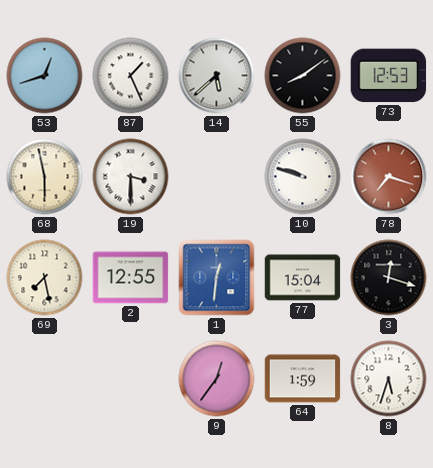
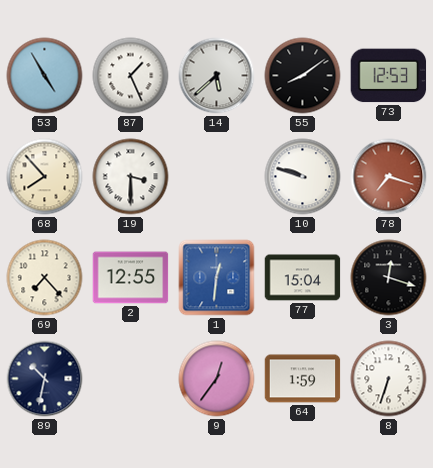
53: 12:42 -> 4:55
68: 5:58 -> 7:53
69: 7:28 -> 7:23
89: none -> 10:32
8: 5:33 -> 6:33
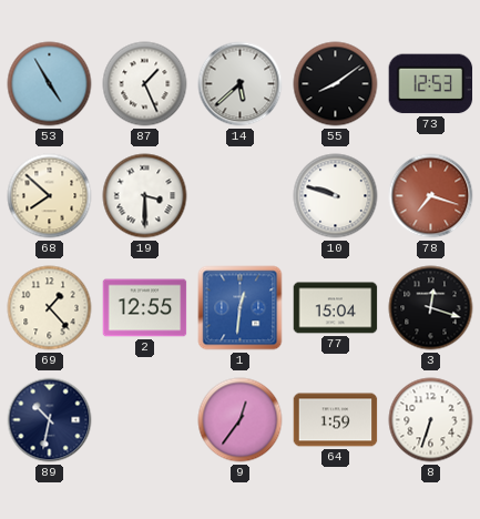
68: 7:53 -> 7:52
69: 7:23 -> 1:23
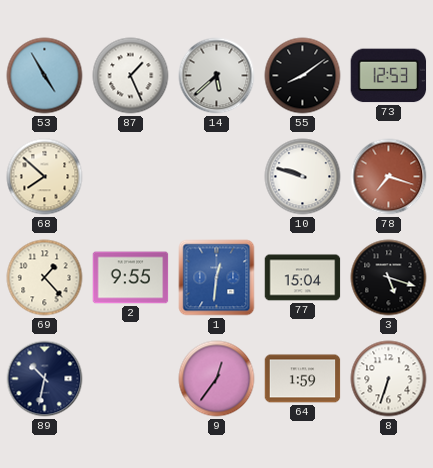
19: 3:30 -> none
2: 12:55 -> 9:55
3: 12:18 -> 5:18
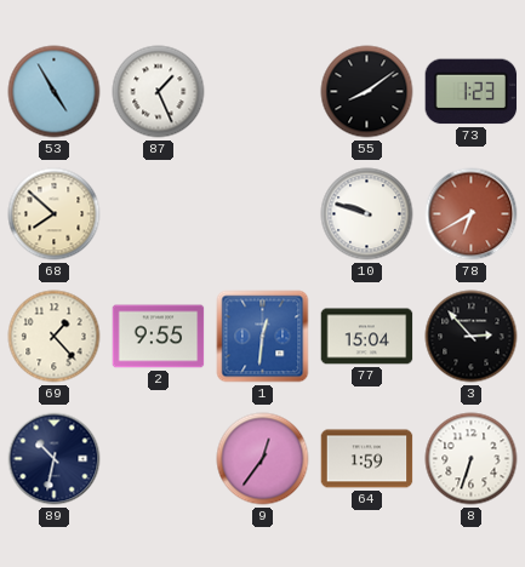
14: 5:38 -> none
73: 12:53 -> 1:23
78: 7:18 -> 6:40
3: 5:18 -> 2:53
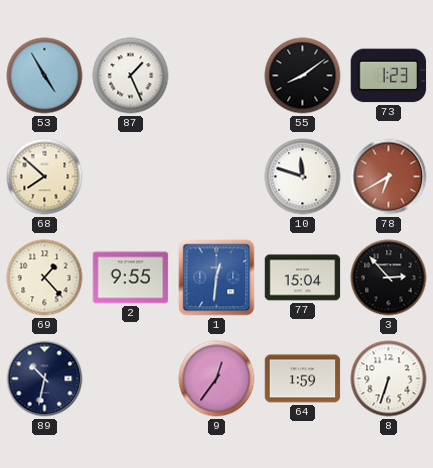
10: 9:48 -> 11:48
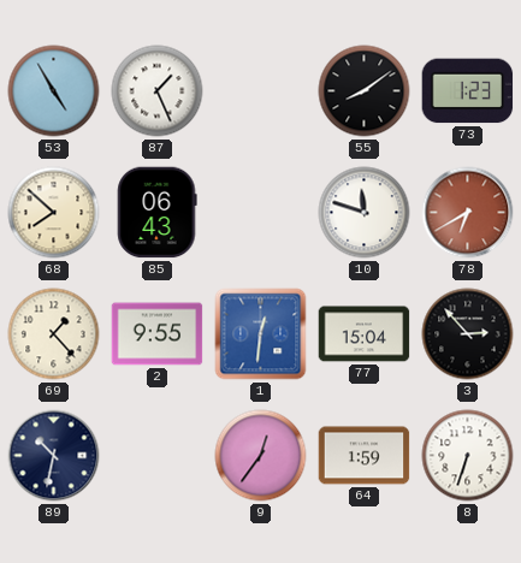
85: none -> 06:43
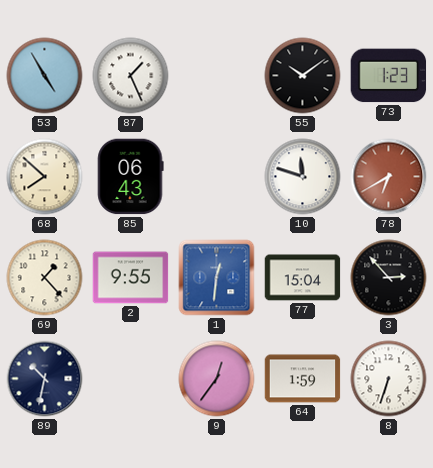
55: 8:09 -> 10:09
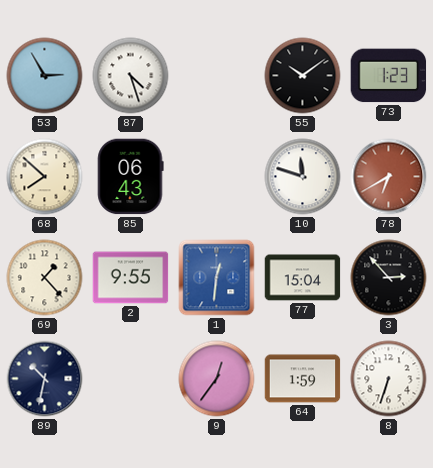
53: 4:55 -> 2:55
87: 1:26 -> 4:27
